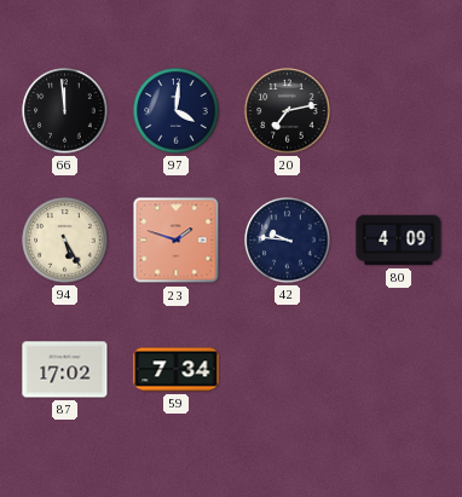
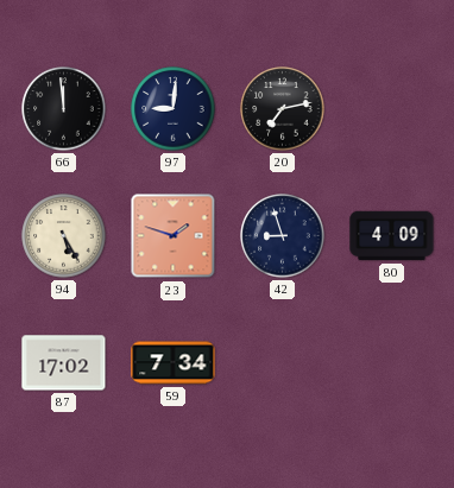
97: 4:01 -> 9:01
42: 9:46 -> 8:57
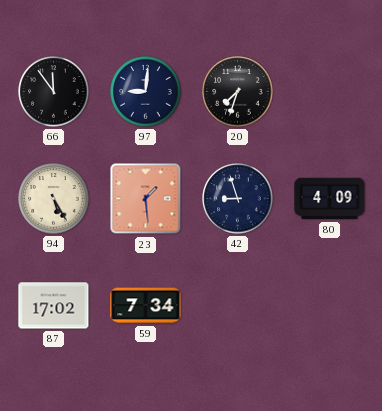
66: 11:59 -> 11:54
20: 7:13 -> 7:33
23: 1:48 -> 1:29
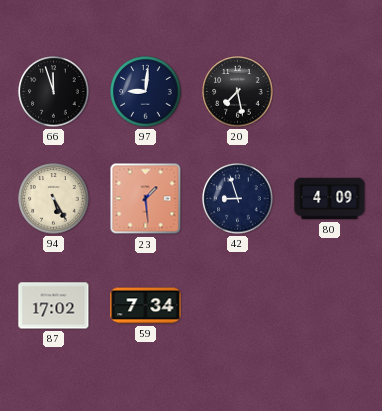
66: 11:54 -> 11:57
20: 7:33 -> 7:28
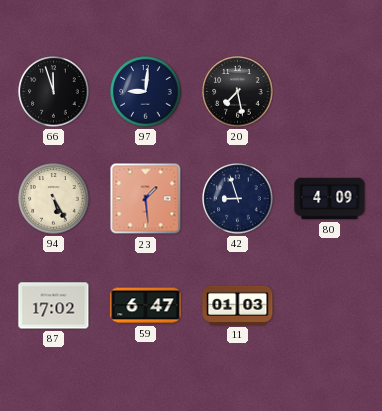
59: 7:34 -> 6:47
11: none -> 01:03
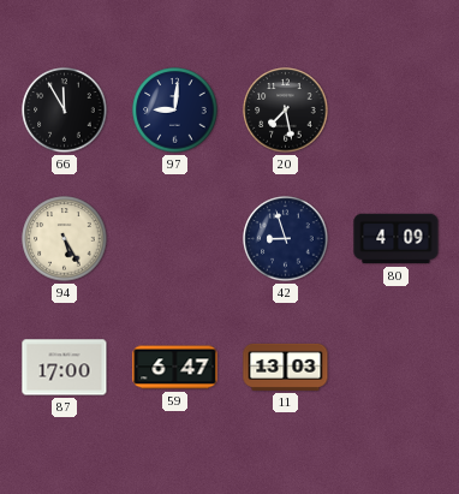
66: 11:57 -> 11:55
23: 1:29 -> none
87: 17:02 -> 17:00
11: 01:03 -> 13:03
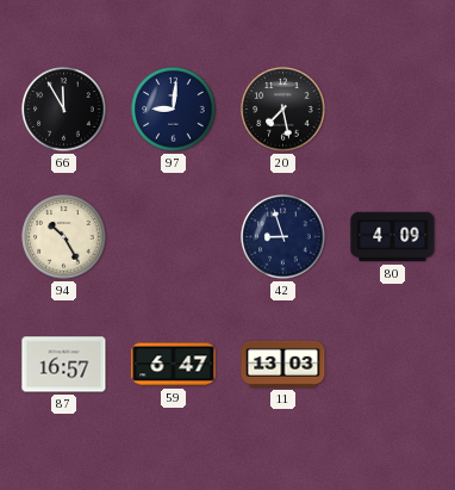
94: 5:25 -> 10:25
87: 17:00 -> 16:57
